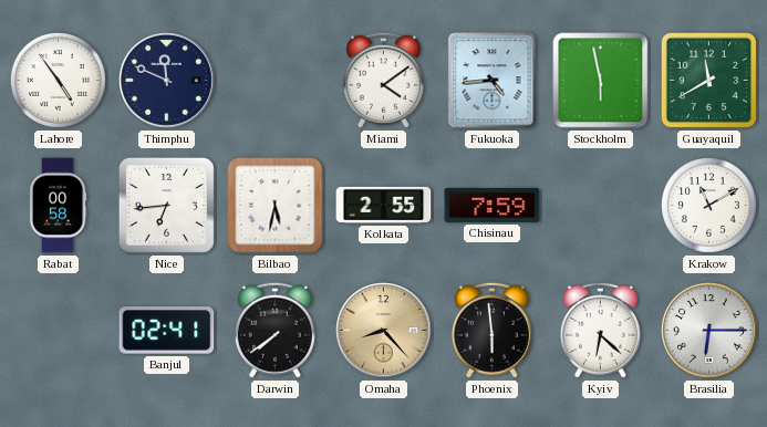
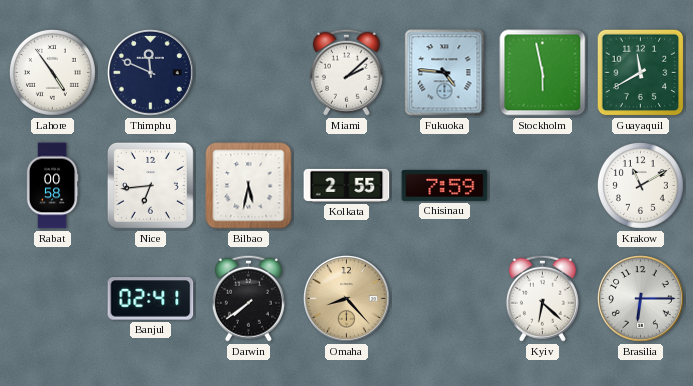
Miami: 4:09 -> 2:08
Fukuoka: 4:44 -> 4:46
Phoenix: 5:59 -> none
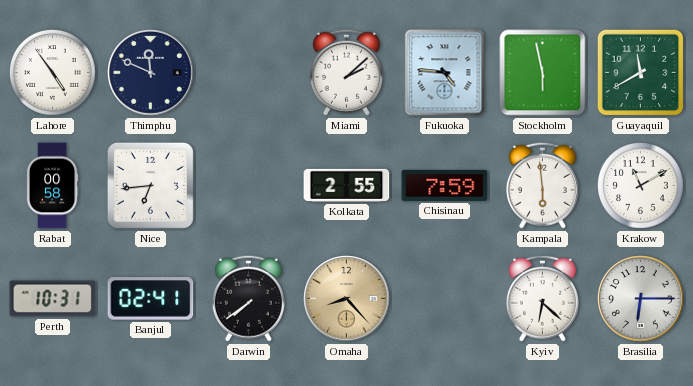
Bilbao: 5:32 -> none
Kampala: none -> 5:59
Perth: none -> 10:31
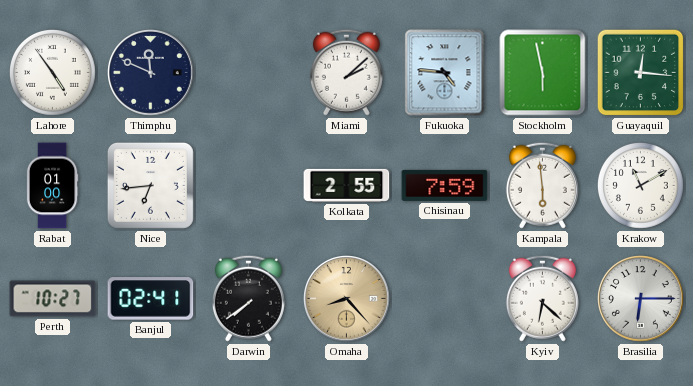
Guayaquil: 11:40 -> 12:16
Rabat: 00:58 -> 01:00
Perth: 10:31 -> 10:27
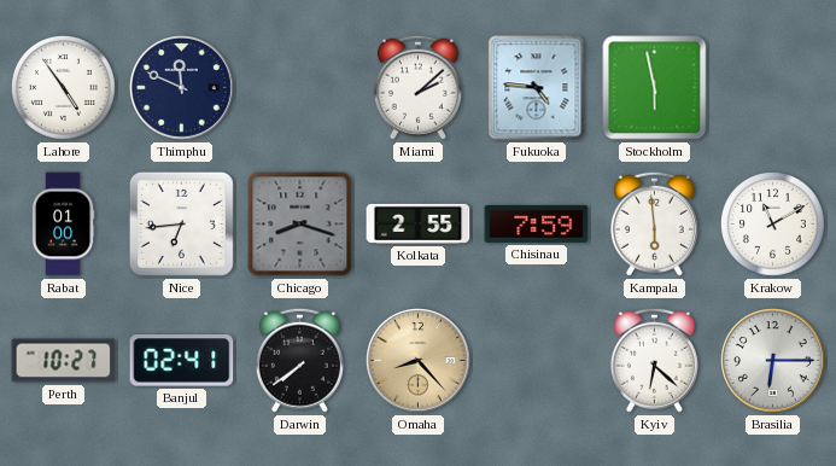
Guayaquil: 12:16 -> none
Chicago: none -> 8:18
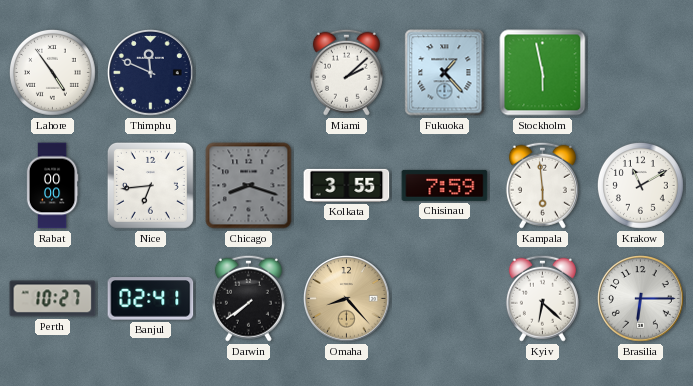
Fukuoka: 4:46 -> 1:23
Rabat: 01:00 -> 00:00
Kolkata: 2:55 -> 3:55
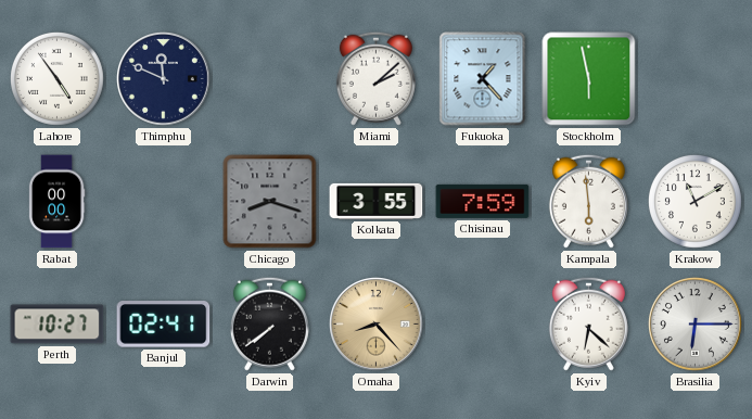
Nice: 6:44 -> none
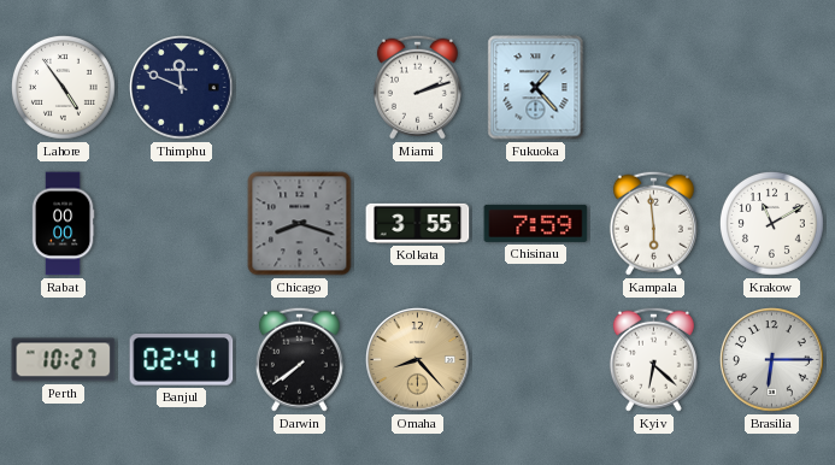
Miami: 2:08 -> 2:12
Stockholm: 5:58 -> none
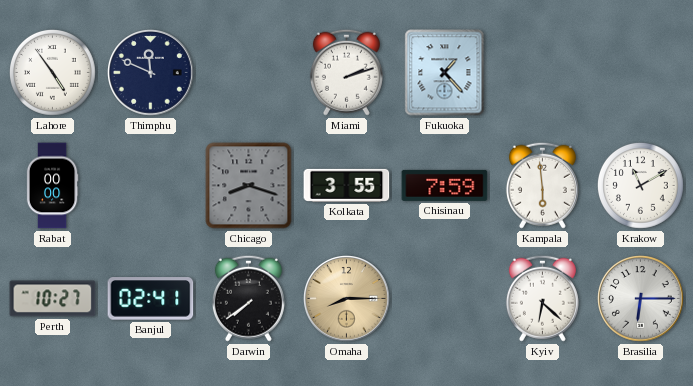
Omaha: 8:23 -> 8:15
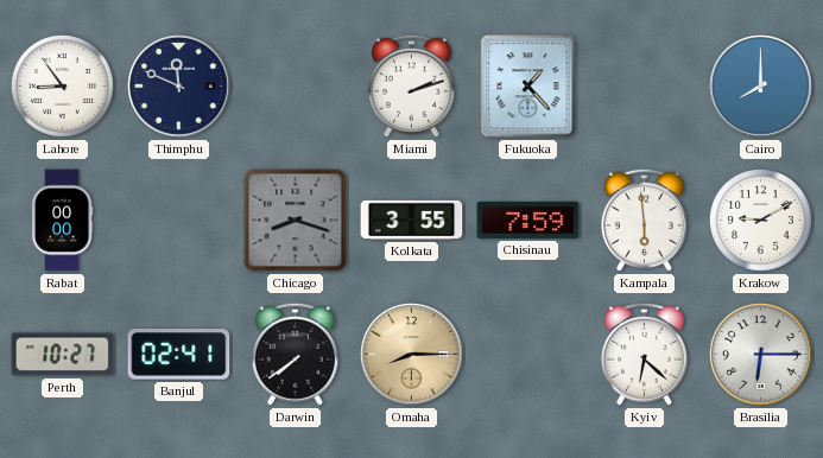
Lahore: 4:54 -> 8:54
Cairo: none -> 8:00
Krakow: 11:10 -> 9:10
